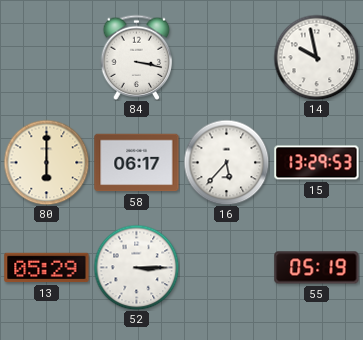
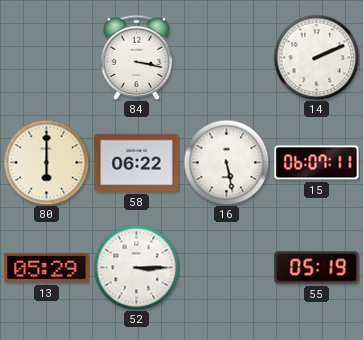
14: 9:58 -> 2:11
58: 06:17 -> 06:22
16: 5:37 -> 5:28
15: 13:29 -> 06:07
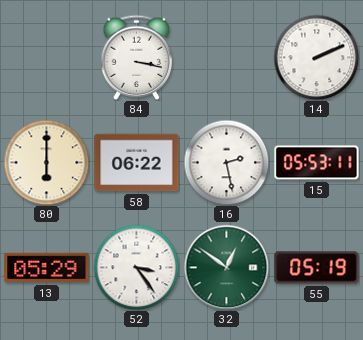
16: 5:28 -> 2:28
15: 06:07 -> 05:53
52: 3:15 -> 3:24
32: none -> 12:51
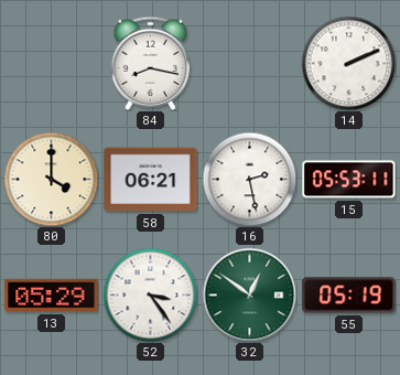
84: 3:17 -> 8:17
80: 6:00 -> 4:00
58: 06:22 -> 06:21
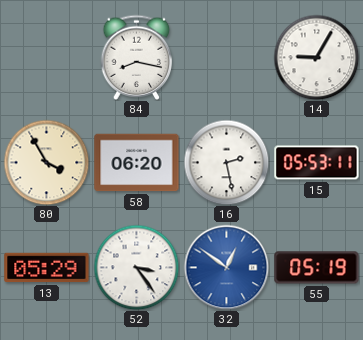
14: 2:11 -> 9:05
80: 4:00 -> 3:55
58: 06:21 -> 06:20
32 dial: green -> blue
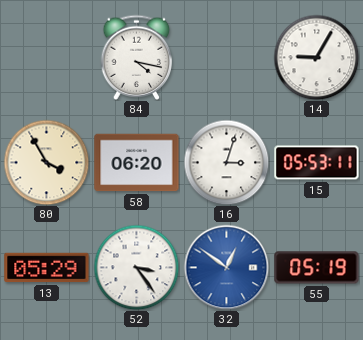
84: 8:17 -> 4:17
16: 2:28 -> 3:03
